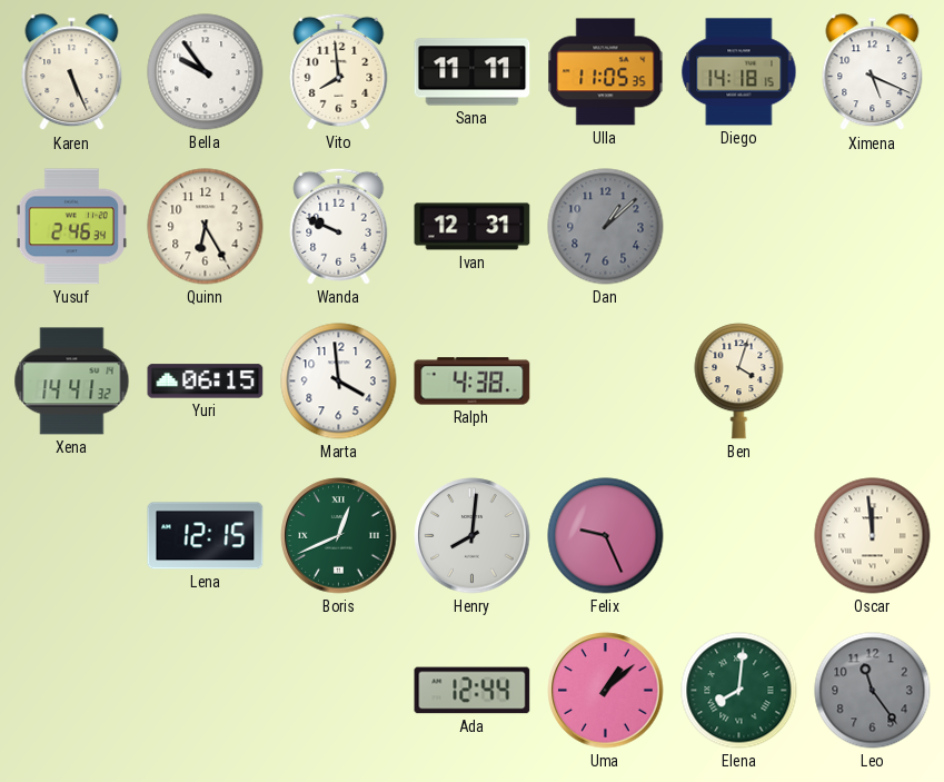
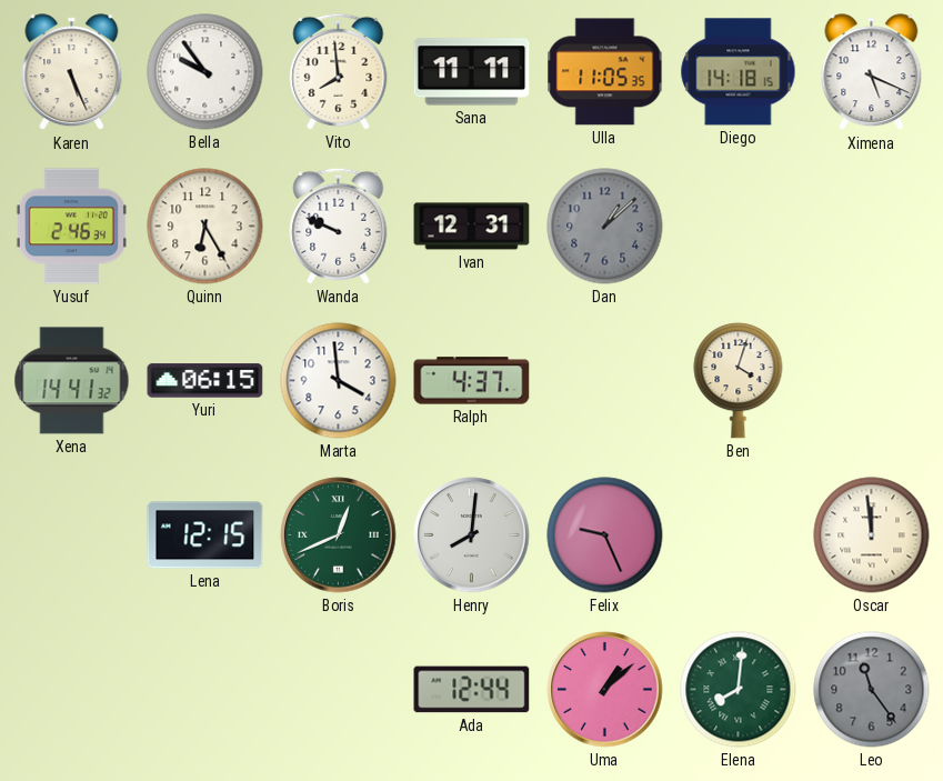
Ralph: 4:38 -> 4:37
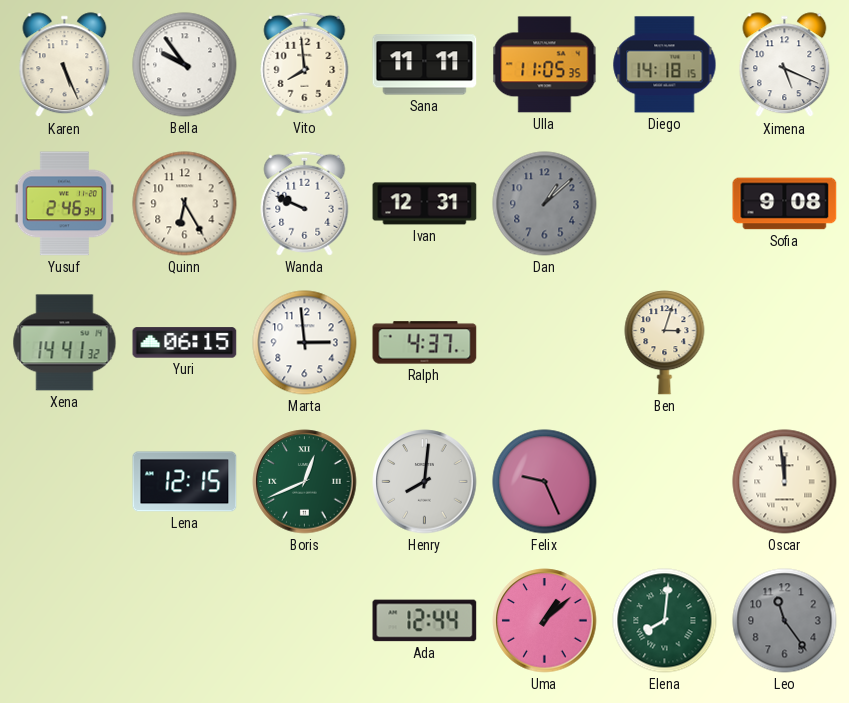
Sofia: none -> 9:08
Marta: 3:59 -> 2:59
Ben: 4:03 -> 3:03
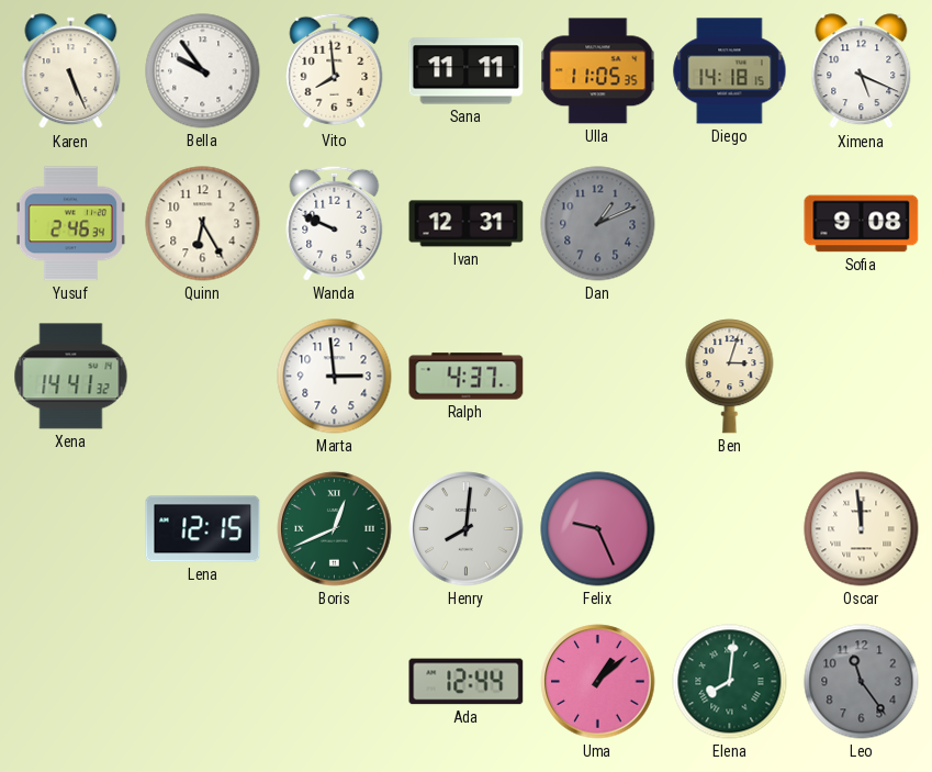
Dan: 1:08 -> 1:11
Yuri: 06:15 -> none
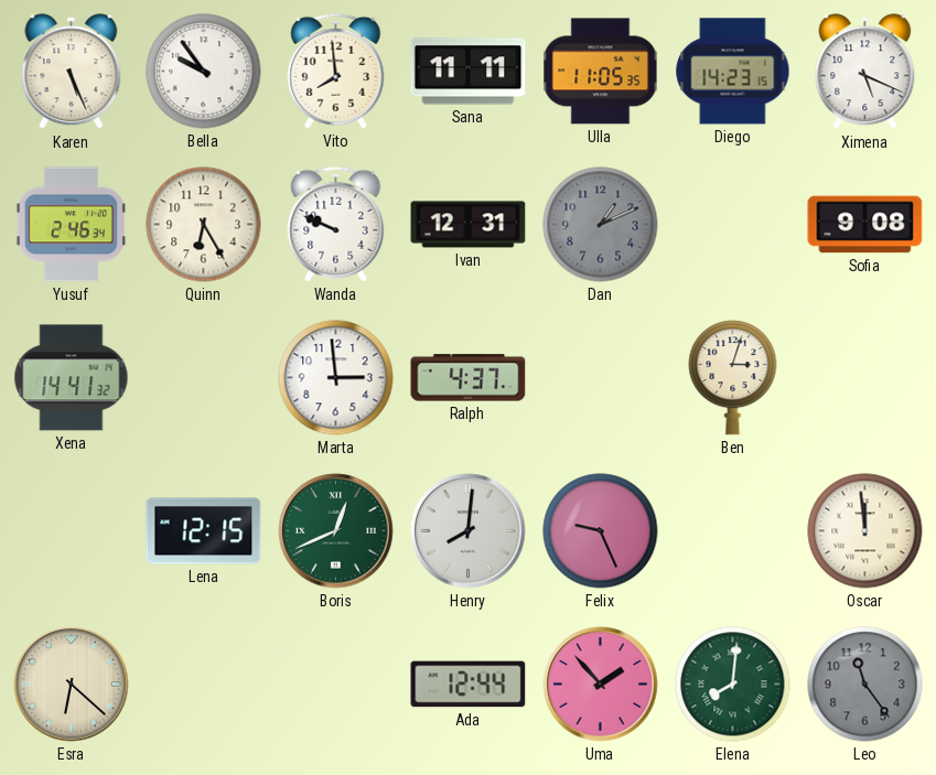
Diego: 14:18 -> 14:23
Esra: none -> 6:22
Uma: 1:08 -> 1:53
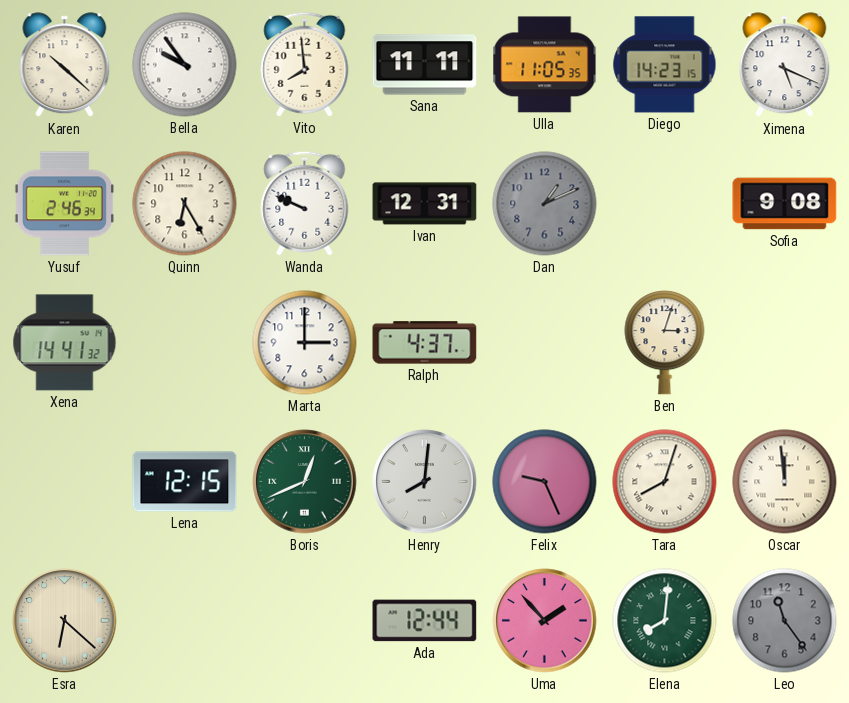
Karen: 5:26 -> 10:22
Marta: 2:59 -> 3:00
Tara: none -> 8:03
